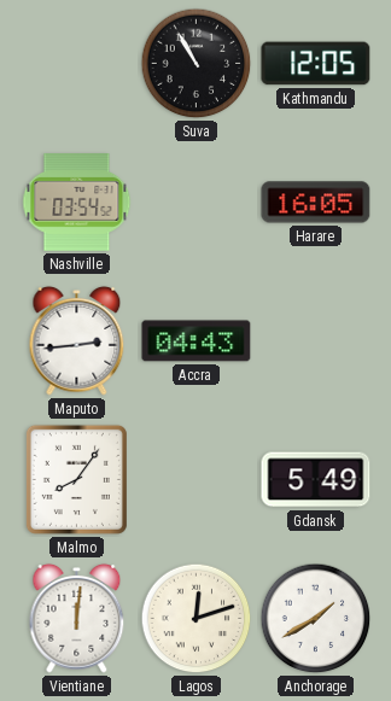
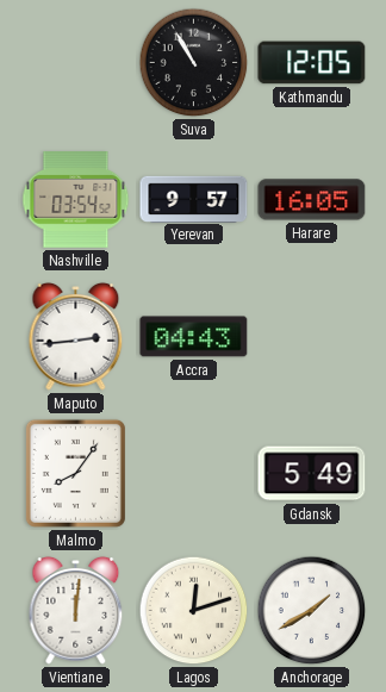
Yerevan: none -> 9:57
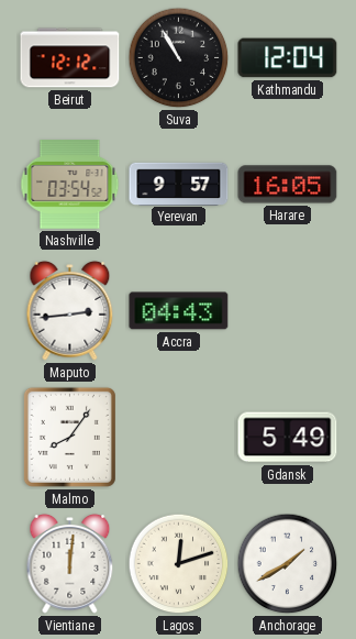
Beirut: none -> 12:12
Kathmandu: 12:05 -> 12:04
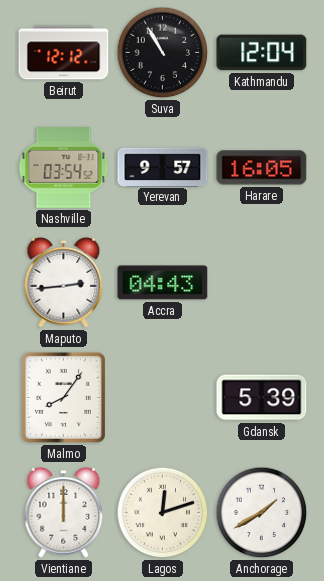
Gdansk: 5:49 -> 5:39
Vientiane: 12:01 -> 12:00
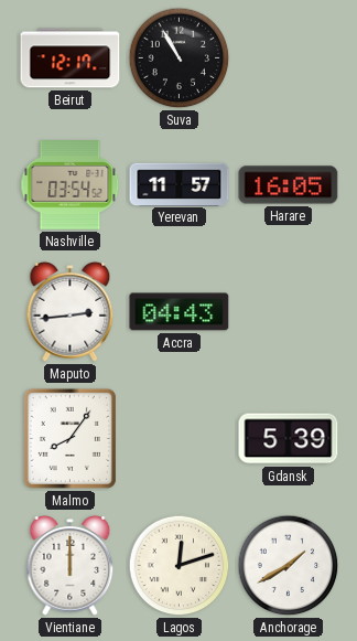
Beirut: 12:12 -> 12:17
Kathmandu: 12:04 -> none
Yerevan: 9:57 -> 11:57
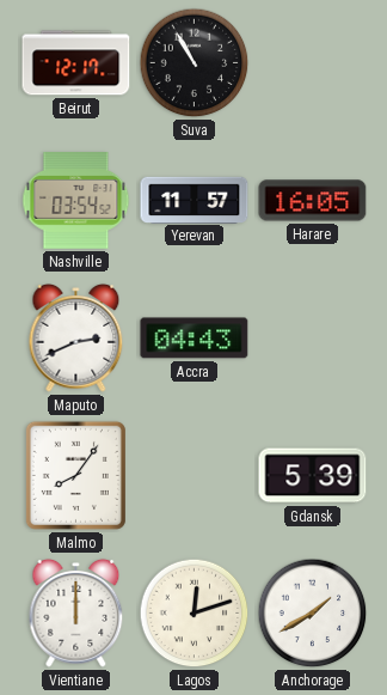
Maputo: 2:44 -> 2:41
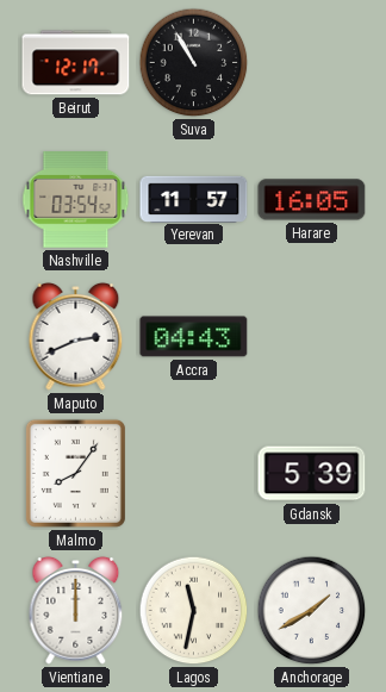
Lagos: 12:12 -> 11:32
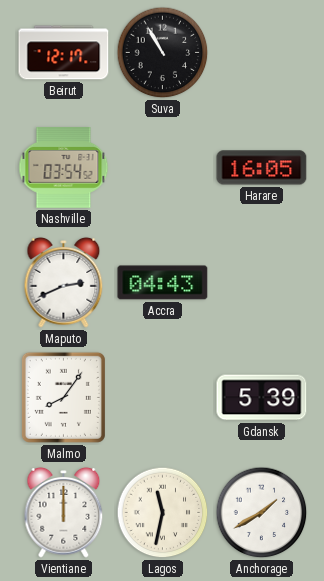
Yerevan: 11:57 -> none
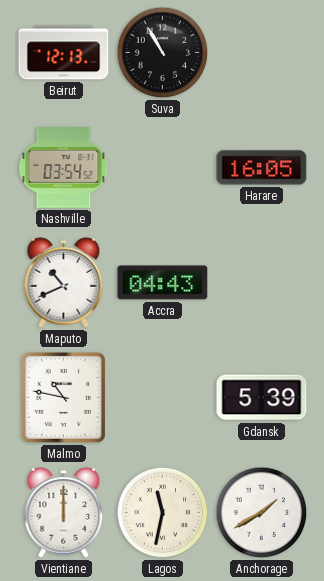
Beirut: 12:17 -> 12:13
Maputo: 2:41 -> 10:41
Malmo: 8:06 -> 10:47
